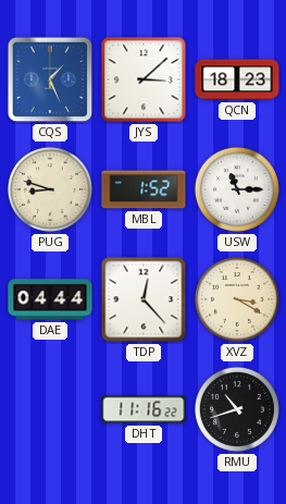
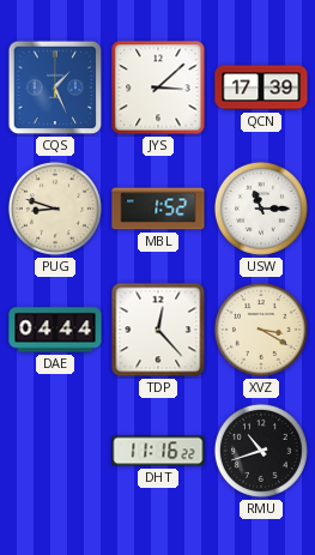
QCN: 18:23 -> 17:39
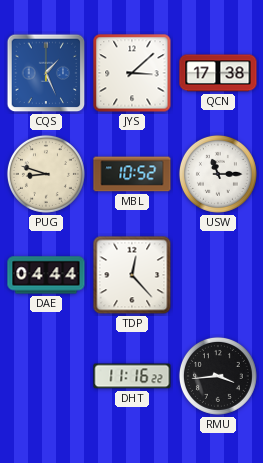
QCN: 17:39 -> 17:38
MBL: 1:52 -> 10:52
XVZ: 3:20 -> none
RMU: 10:42 -> 3:44
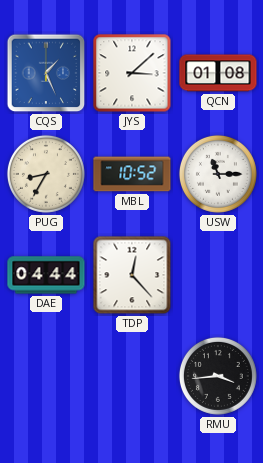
QCN: 17:38 -> 01:08
PUG: 8:48 -> 8:35
DHT: 11:16 -> none
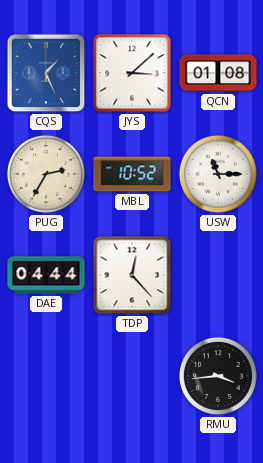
PUG: 8:35 -> 2:35
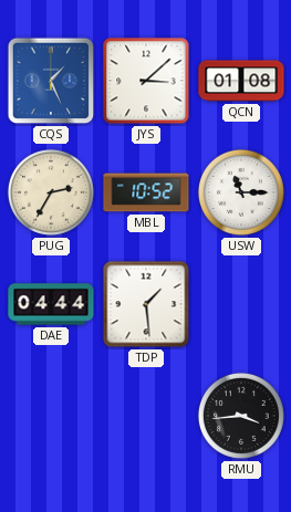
TDP: 12:23 -> 1:29
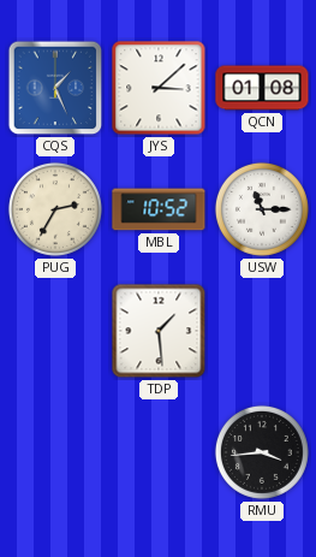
DAE: 04:44 -> none
